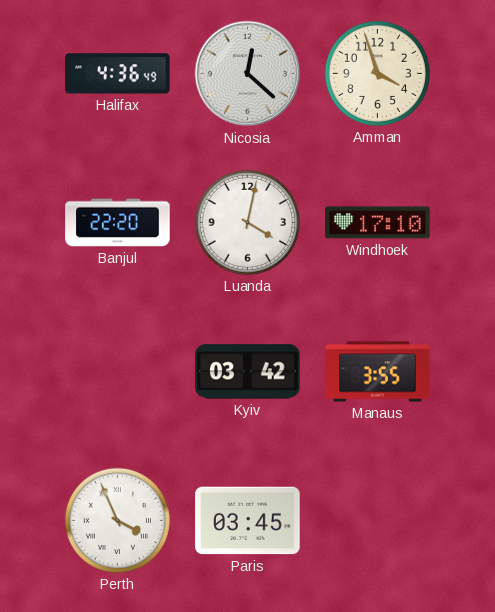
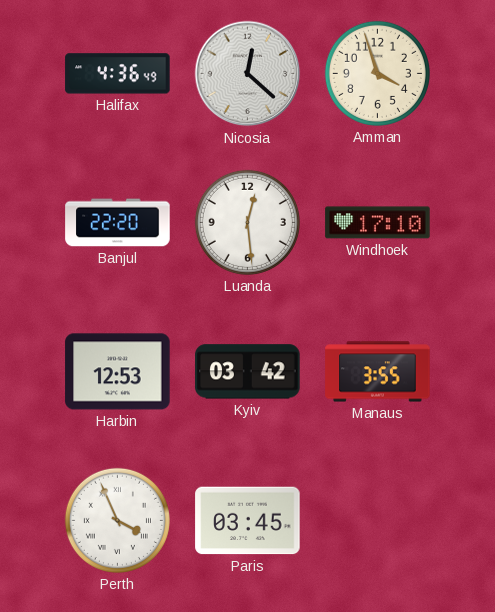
Luanda: 4:02 -> 12:29
Harbin: none -> 12:53
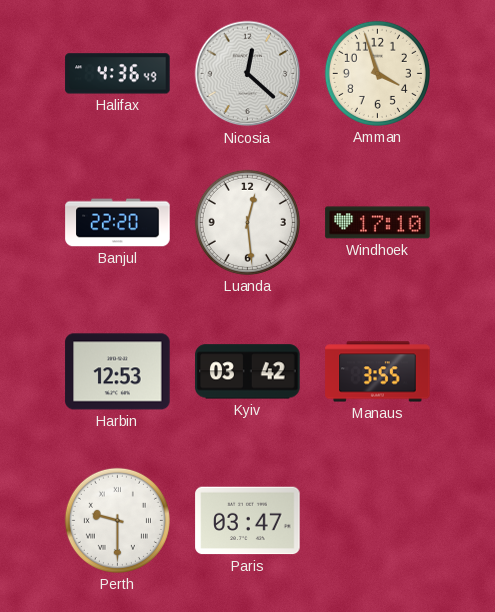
Perth: 3:56 -> 9:30
Paris: 03:45 -> 03:47
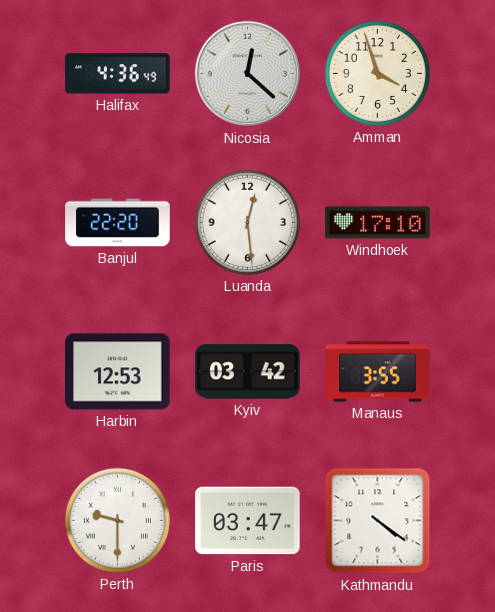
Kathmandu: none -> 4:21
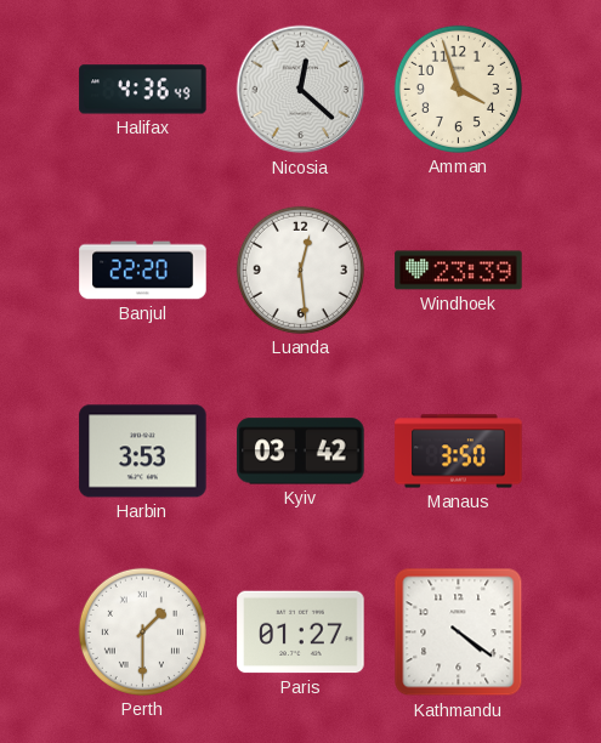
Windhoek: 17:10 -> 23:39
Harbin: 12:53 -> 3:53
Manaus: 3:55 -> 3:50
Perth: 9:30 -> 1:30
Paris: 03:47 -> 01:27
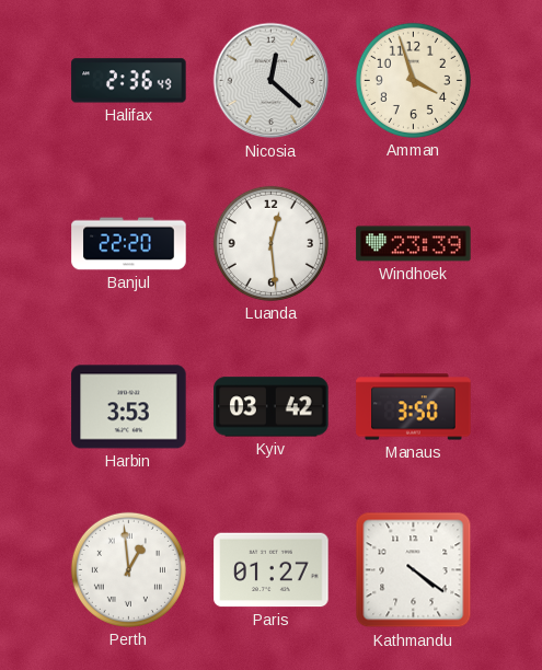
Halifax: 4:36 -> 2:36
Perth: 1:30 -> 12:59
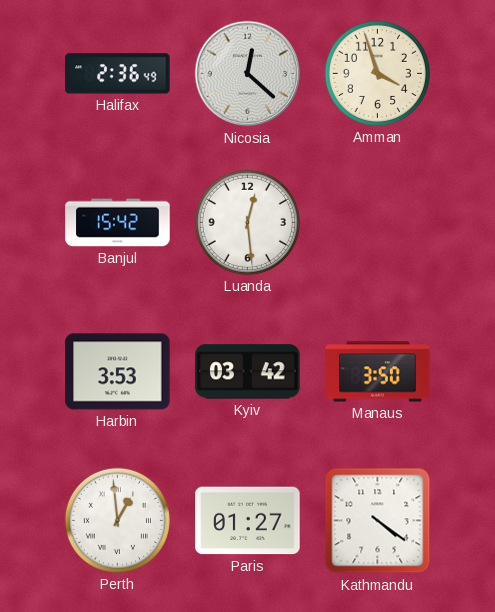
Banjul: 22:20 -> 15:42
Windhoek: 23:39 -> none
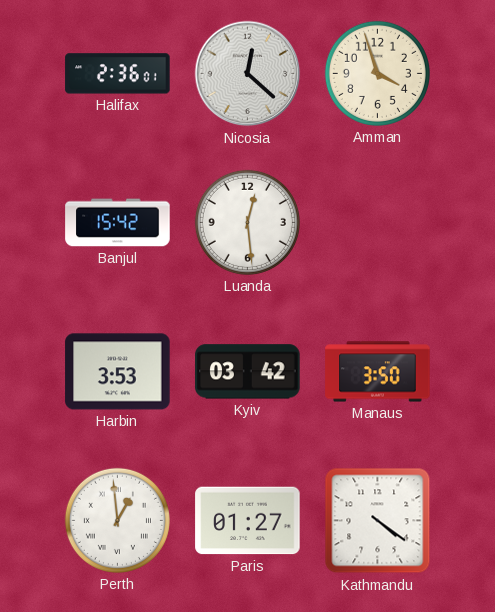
Halifax: 2:36:49 -> 2:36:01
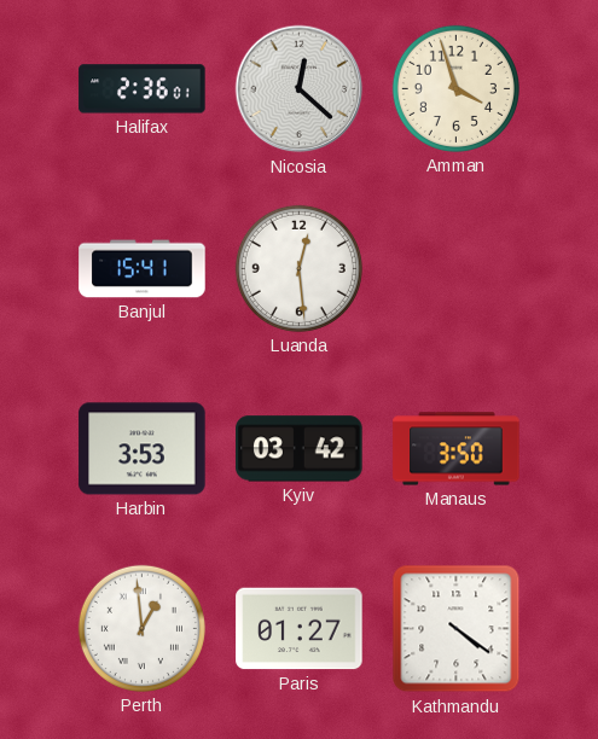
Banjul: 15:42 -> 15:41
